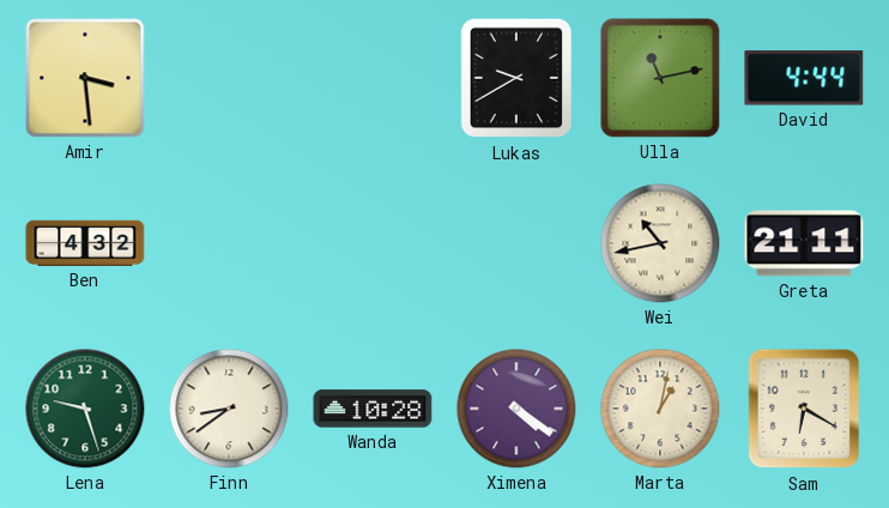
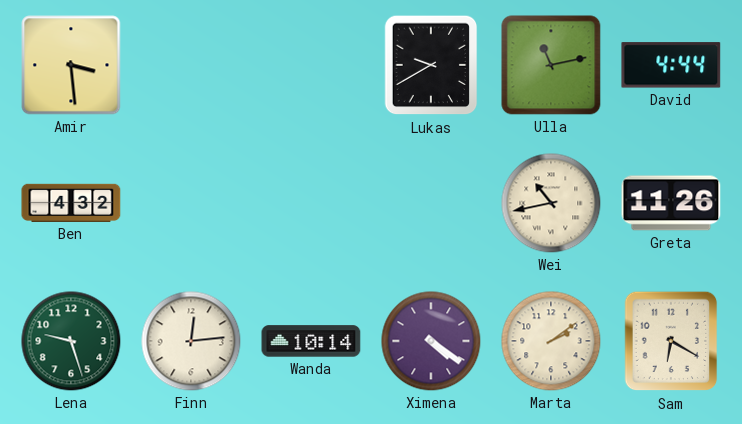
Greta: 21:11 -> 11:26
Finn: 8:39 -> 12:14
Wanda: 10:28 -> 10:14
Marta: 1:02 -> 2:09
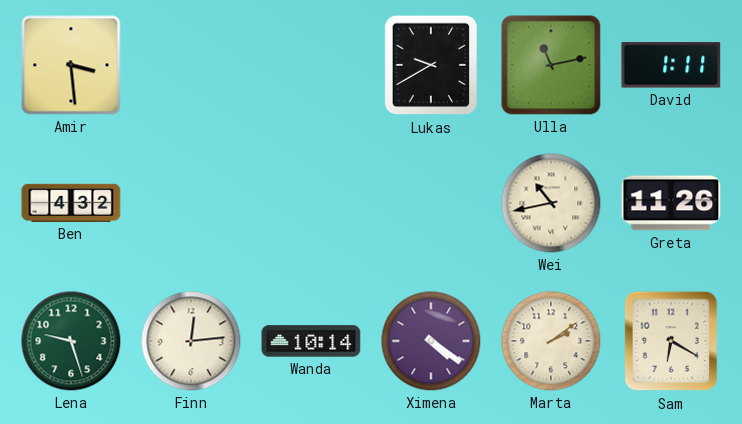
David: 4:44 -> 1:11
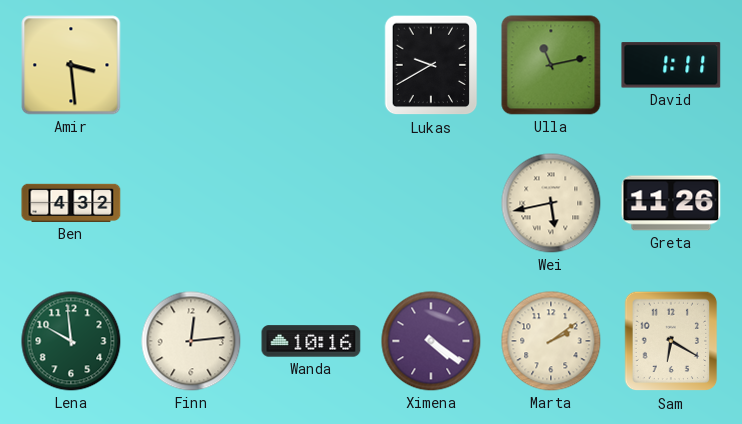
Wei: 10:43 -> 5:43
Lena: 9:27 -> 9:59
Wanda: 10:14 -> 10:16
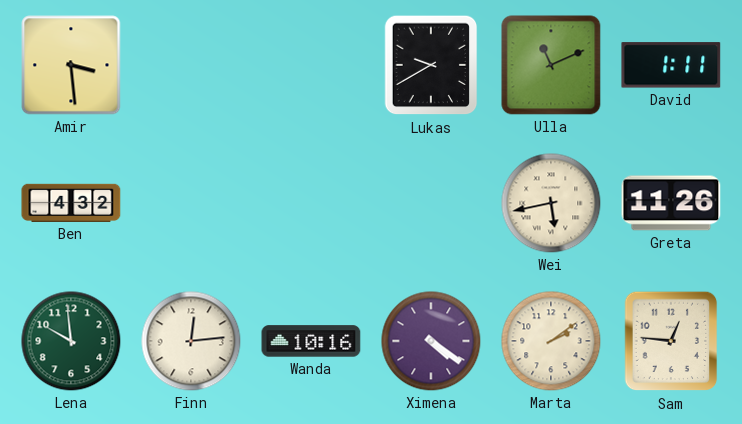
Ulla: 11:13 -> 11:11
Sam: 6:20 -> 12:46
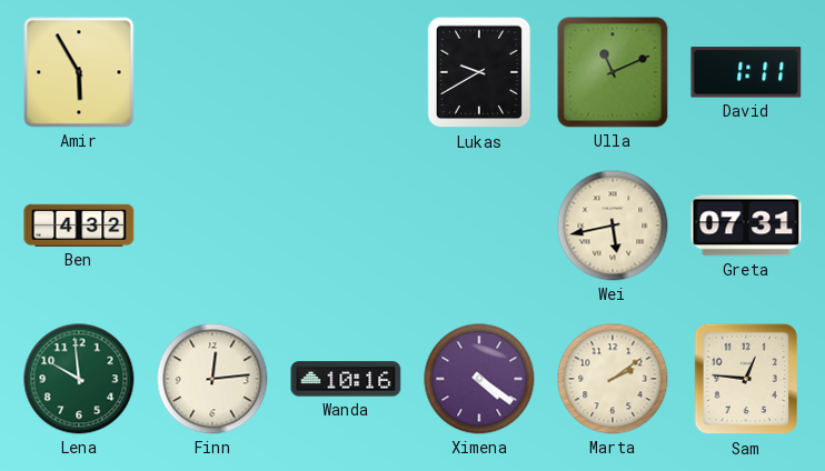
Amir: 3:29 -> 5:55
Greta: 11:26 -> 07:31
